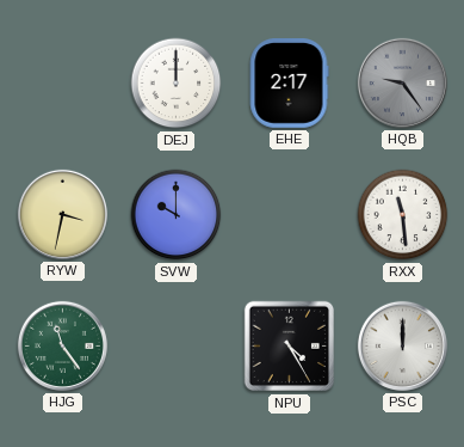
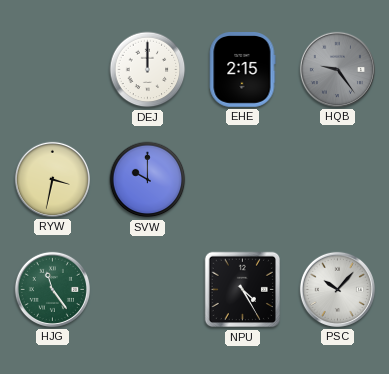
EHE: 2:17 -> 2:15
RXX: 11:29 -> none
PSC: 12:00 -> 10:07
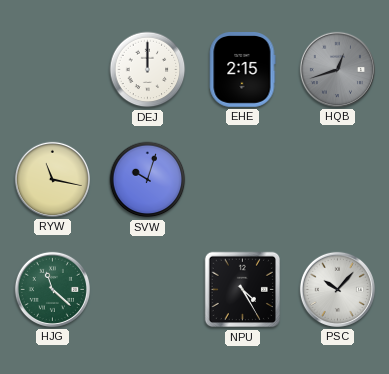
HQB: 9:24 -> 12:42
RYW: 3:32 -> 11:17
SVW: 10:00 -> 10:03
HJG: 11:24 -> 11:22
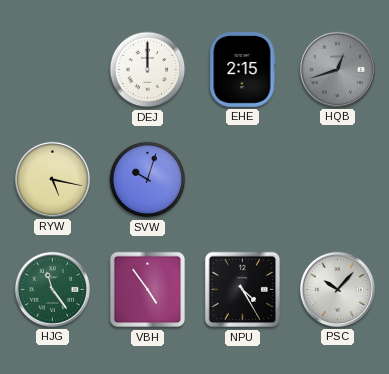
RYW: 11:17 -> 5:17
HJG: 11:22 -> 11:24
VBH: none -> 4:54
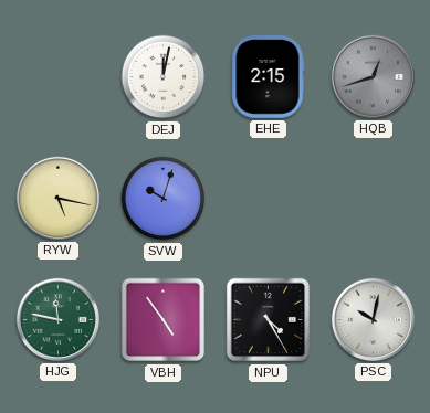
DEJ: 12:00 -> 12:02
HJG: 11:24 -> 11:47
PSC: 10:07 -> 10:02
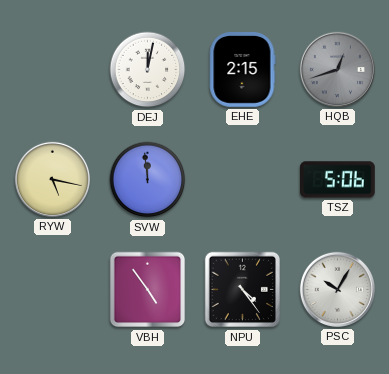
SVW: 10:03 -> 11:59
TSZ: none -> 5:06
HJG: 11:47 -> none
NPU: 4:25 -> 4:24
PSC: 10:02 -> 10:05
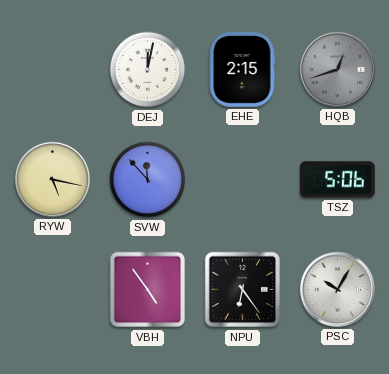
SVW: 11:59 -> 11:53
NPU: 4:24 -> 6:24
